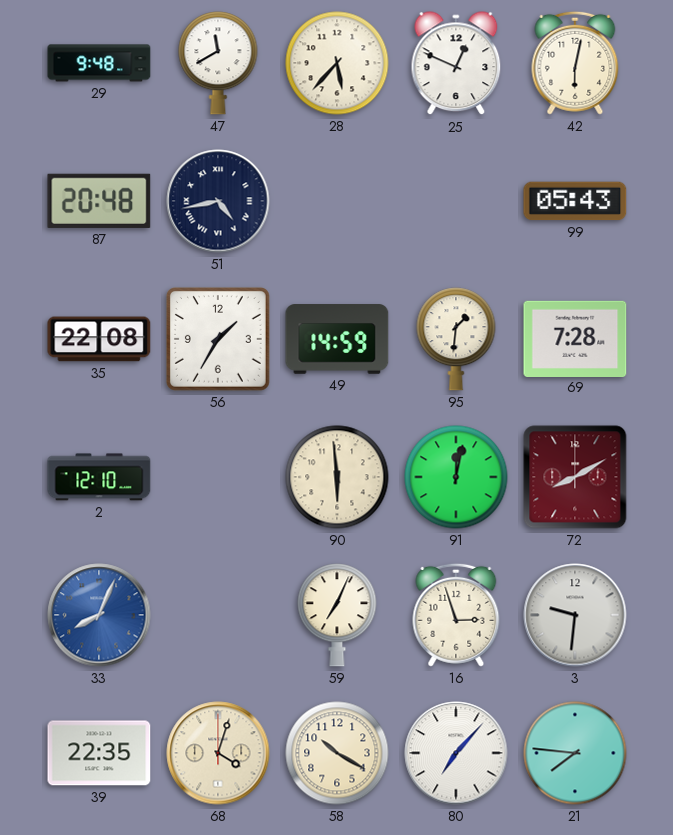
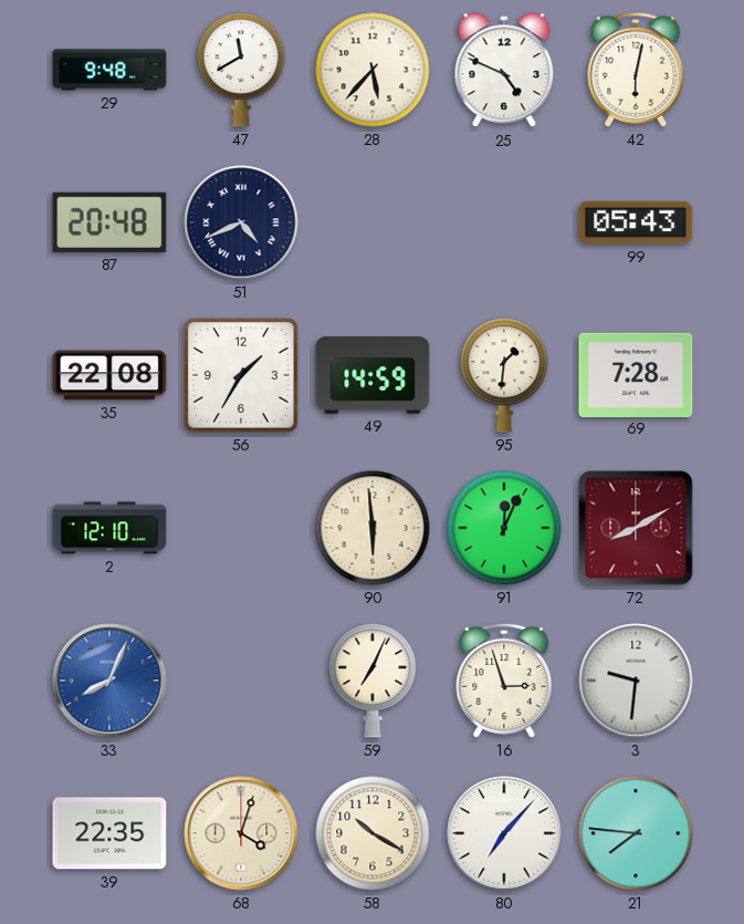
25: 12:49 -> 4:49
51: 4:43 -> 4:41
91: 12:02 -> 12:04
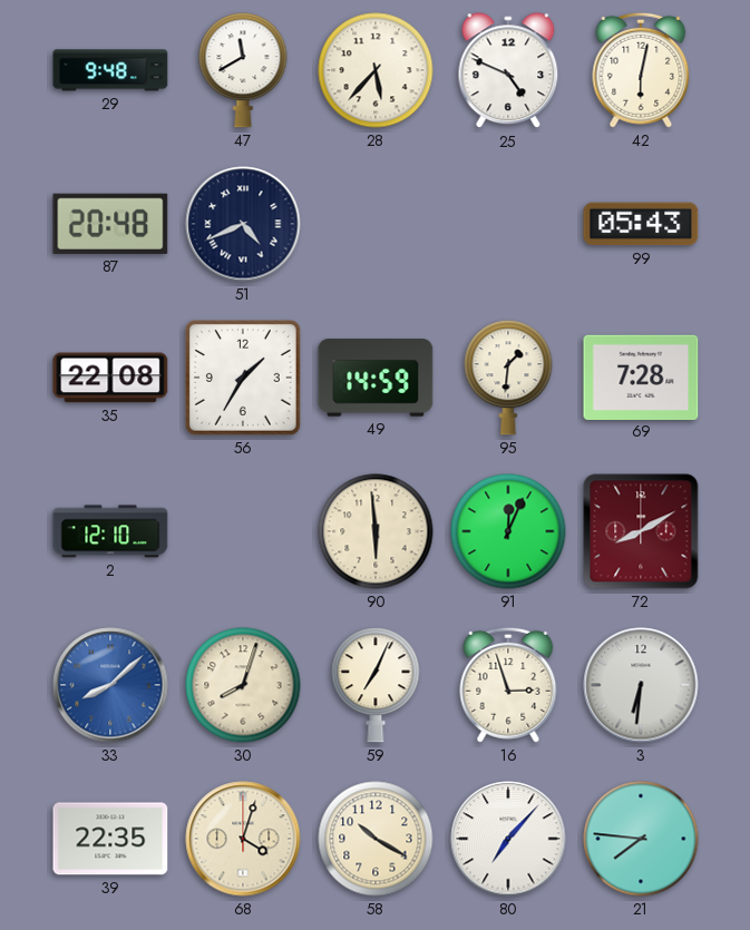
33: 8:04 -> 8:08
30: none -> 8:03
3: 9:31 -> 6:31
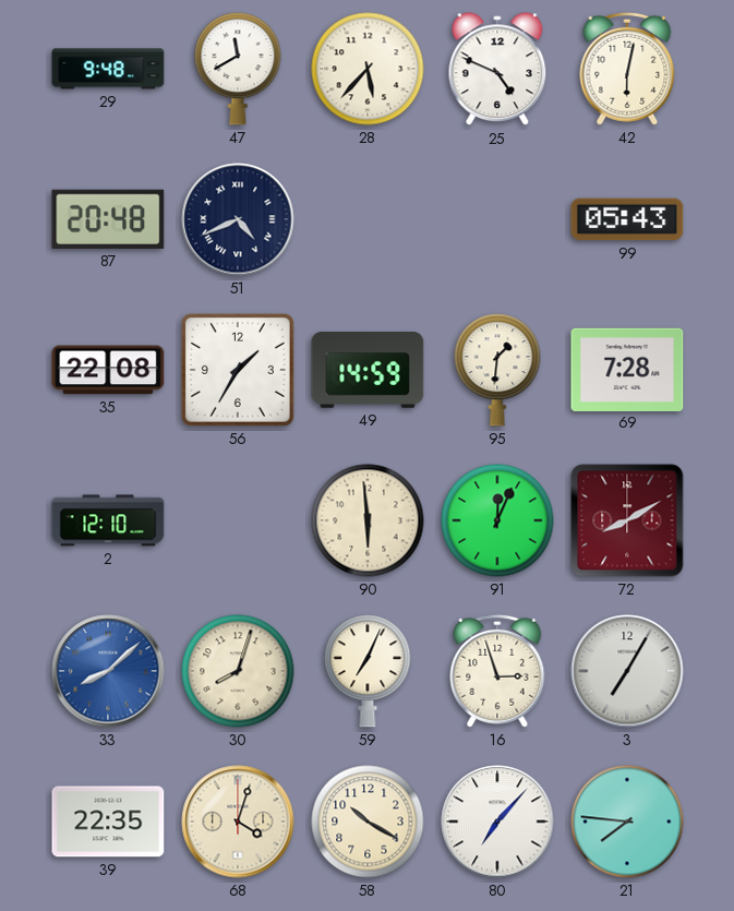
3: 6:31 -> 7:05
